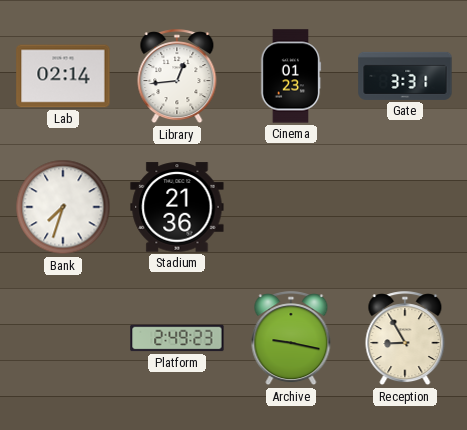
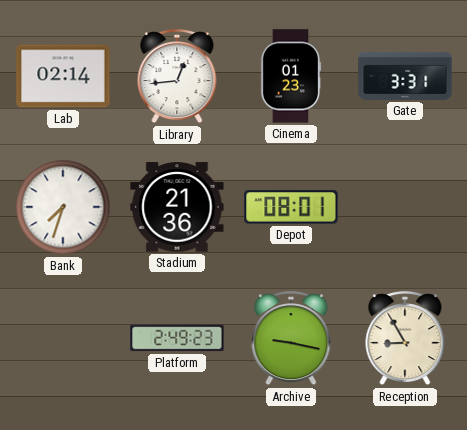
Depot: none -> 08:01
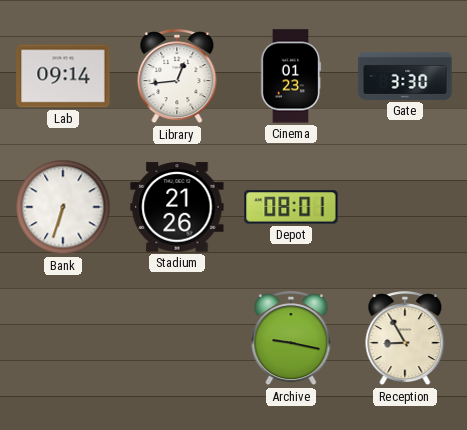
Lab: 02:14 -> 09:14
Gate: 3:31 -> 3:30
Bank: 7:33 -> 6:33
Stadium: 21:36 -> 21:26
Platform: 2:49 -> none
